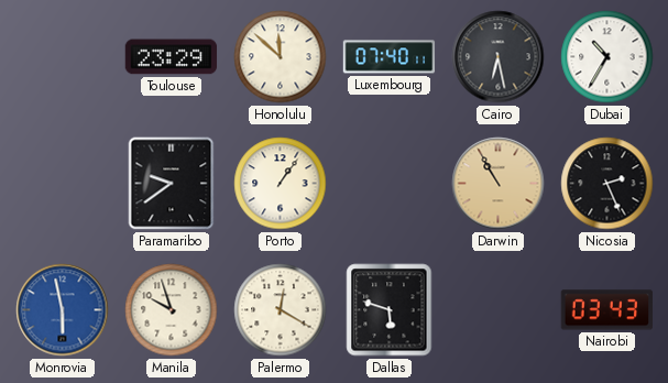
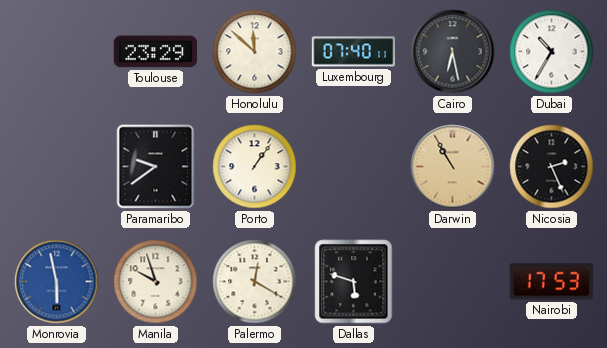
Nairobi: 03:43 -> 17:53
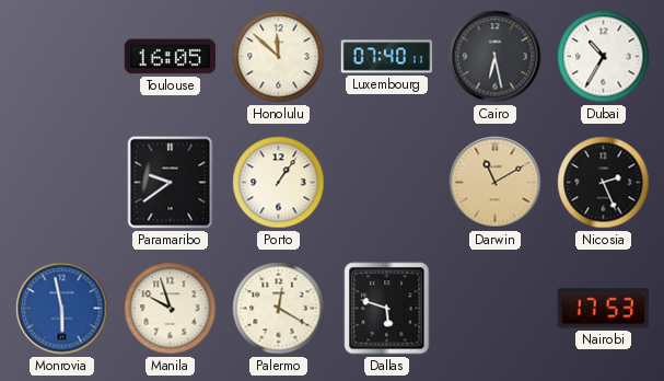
Toulouse: 23:29 -> 16:05
Darwin: 10:55 -> 11:10
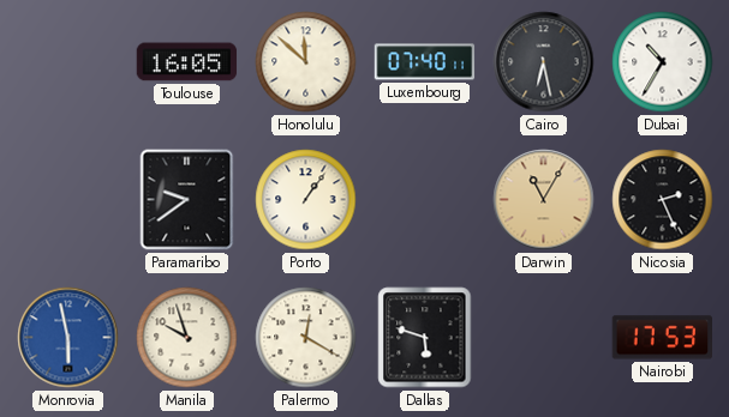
Darwin: 11:10 -> 11:05
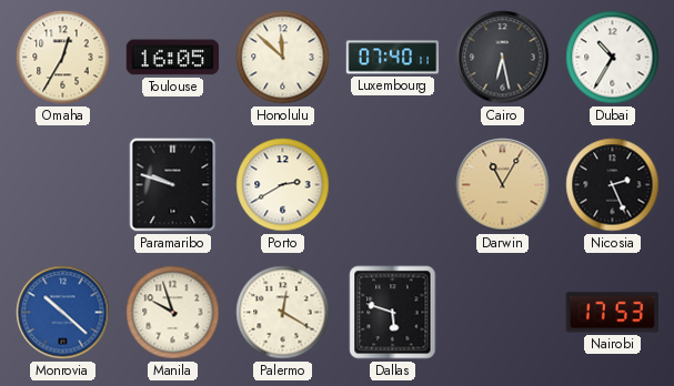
Omaha: none -> 12:35
Paramaribo: 9:39 -> 9:48
Porto: 1:06 -> 2:40
Monrovia: 5:58 -> 10:22
